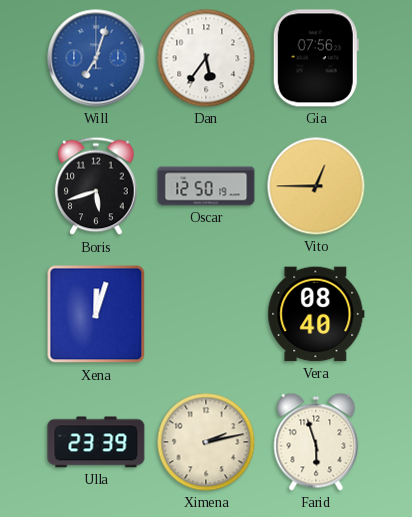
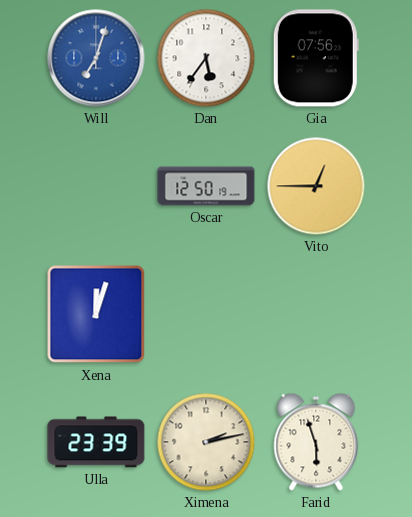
Boris: 5:42 -> none
Vera: 08:40 -> none
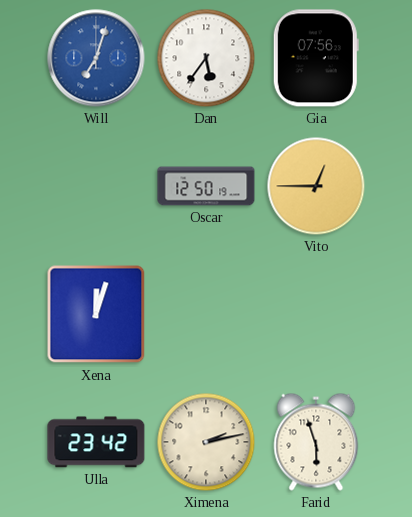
Ulla: 23:39 -> 23:42
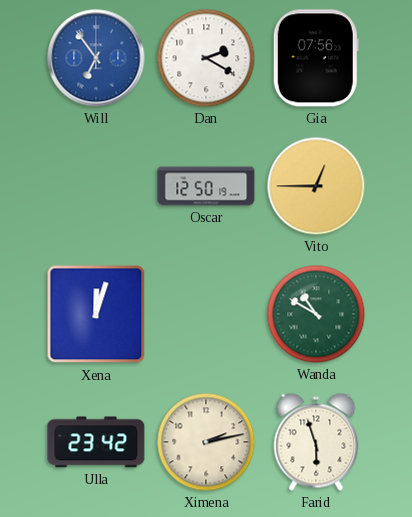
Will: 7:03 -> 6:54
Dan: 5:36 -> 2:20
Wanda: none -> 10:50
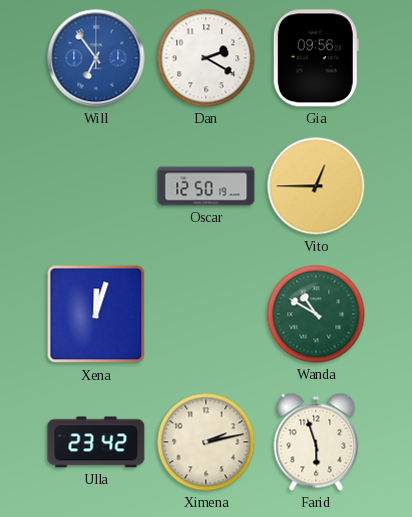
Gia: 07:56 -> 09:56
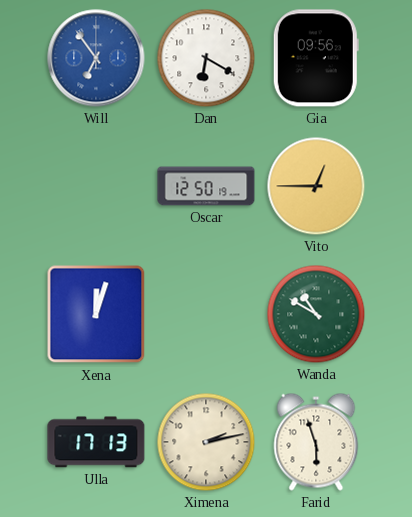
Dan: 2:20 -> 6:20
Ulla: 23:42 -> 17:13
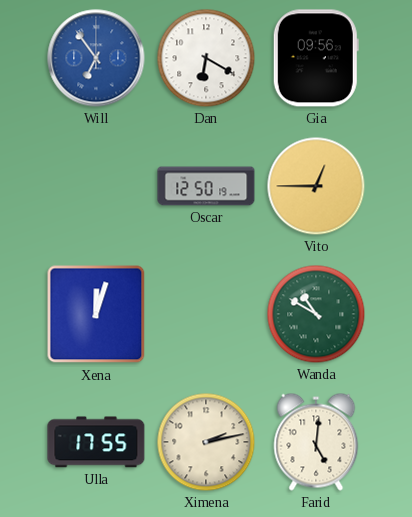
Ulla: 17:13 -> 17:55
Farid: 5:57 -> 5:01
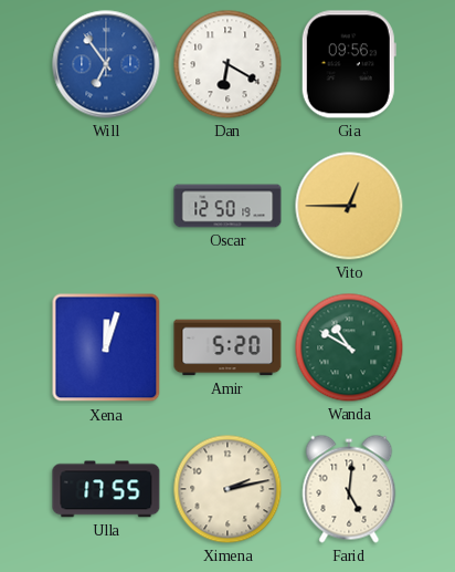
Amir: none -> 5:20
